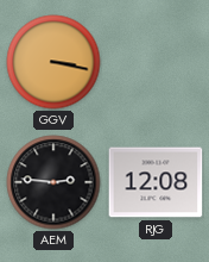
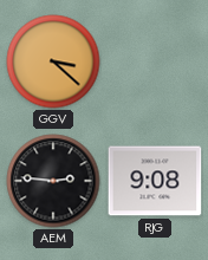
GGV: 3:17 -> 3:22
RJG: 12:08 -> 9:08
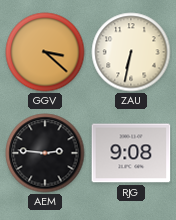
ZAU: none -> 6:32
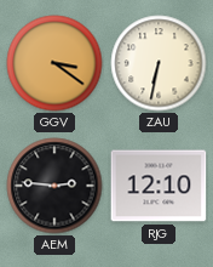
GGV: 3:22 -> 3:21
RJG: 9:08 -> 12:10
